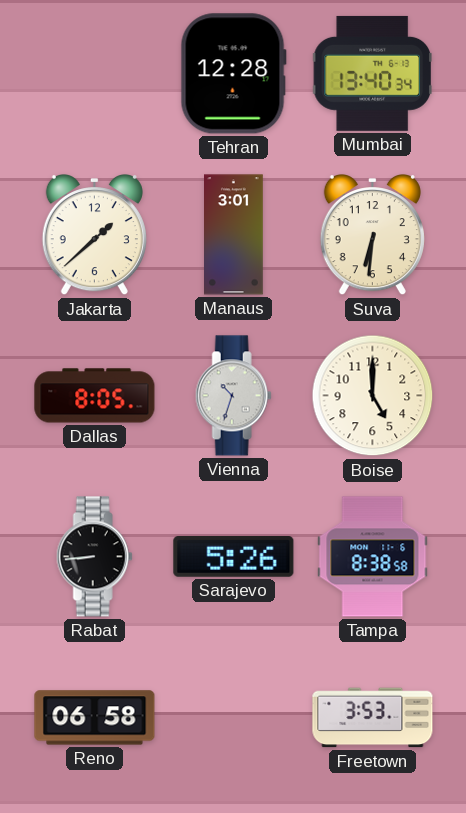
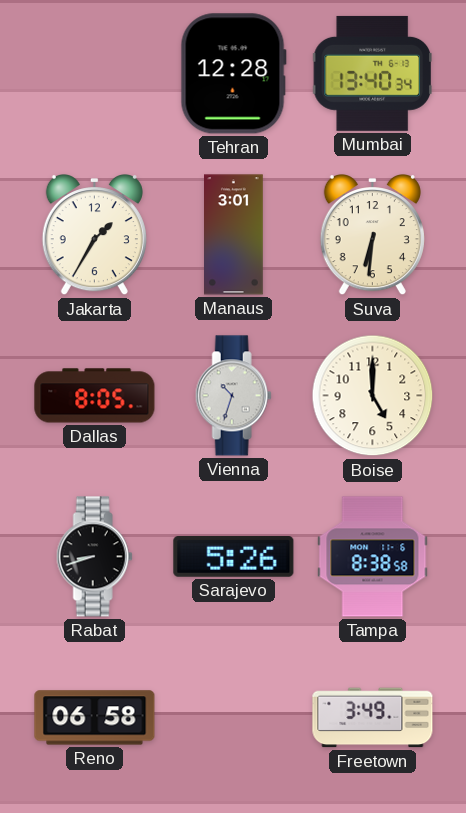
Jakarta: 1:38 -> 1:35
Rabat: 8:44 -> 8:42
Freetown: 3:53 -> 3:49
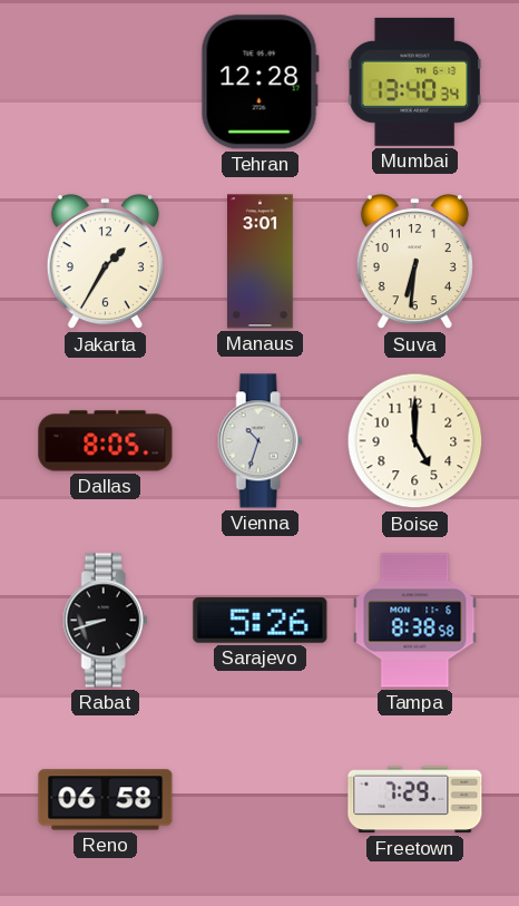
Freetown: 3:49 -> 7:29
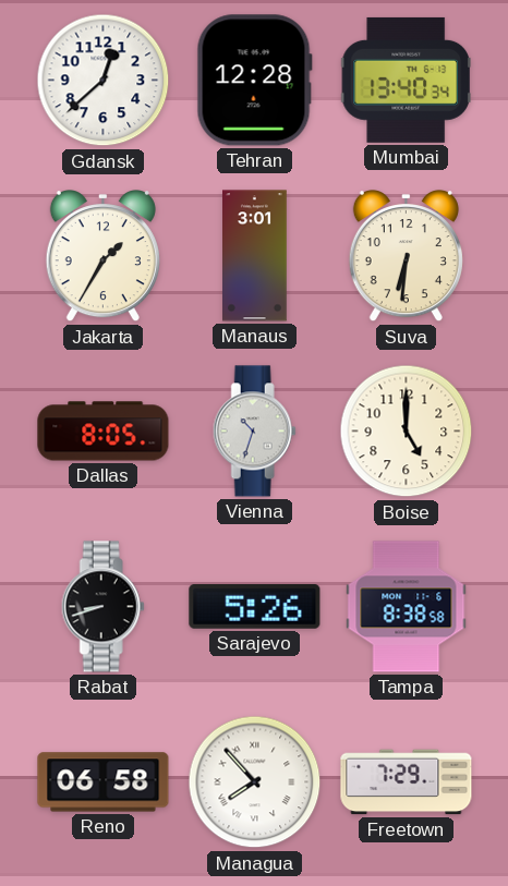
Gdansk: none -> 12:38
Managua: none -> 7:53
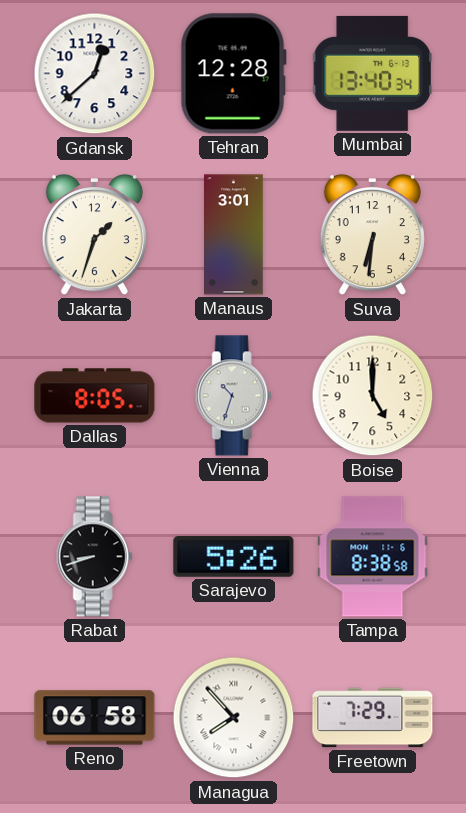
Jakarta: 1:35 -> 1:33
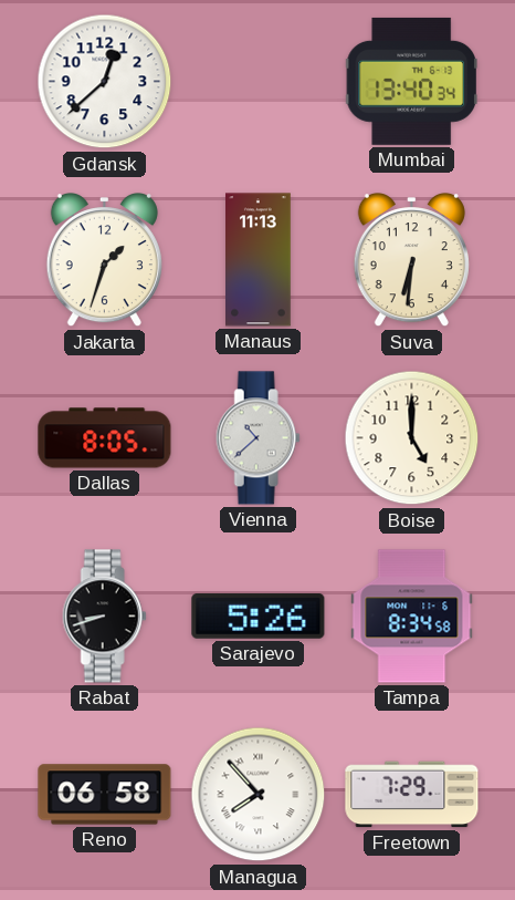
Tehran: 12:28 -> none
Manaus: 3:01 -> 11:13
Vienna: 10:33 -> 10:38
Tampa: 8:38 -> 8:34
